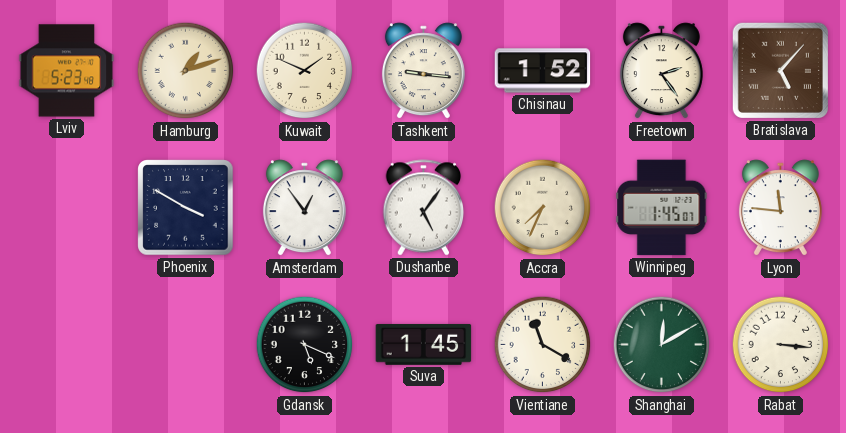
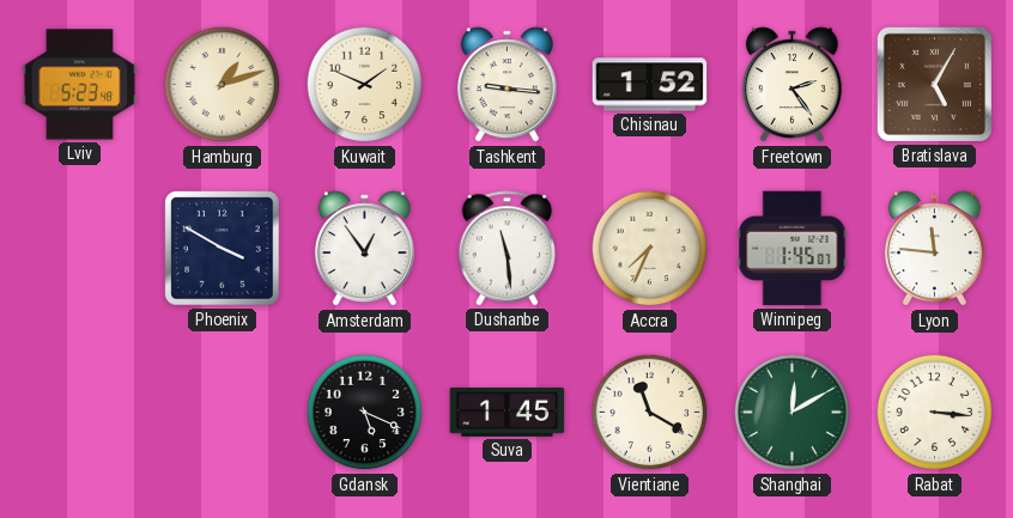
Bratislava: 5:07 -> 5:05
Dushanbe: 5:06 -> 11:29
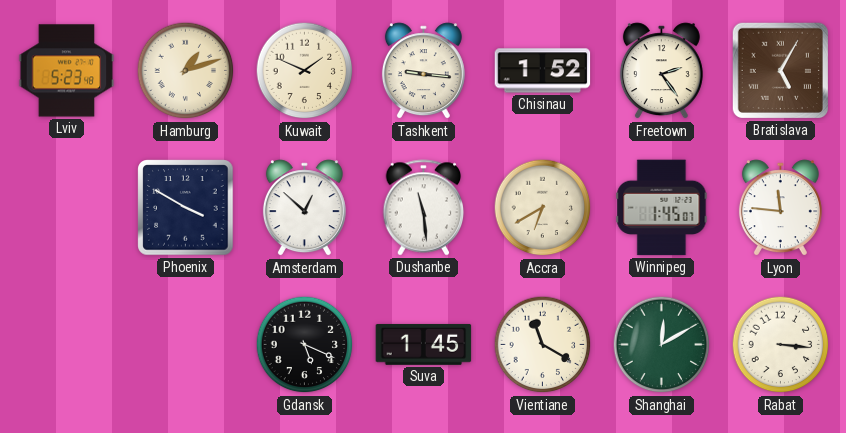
Amsterdam: 12:54 -> 12:52
Accra: 7:34 -> 6:40
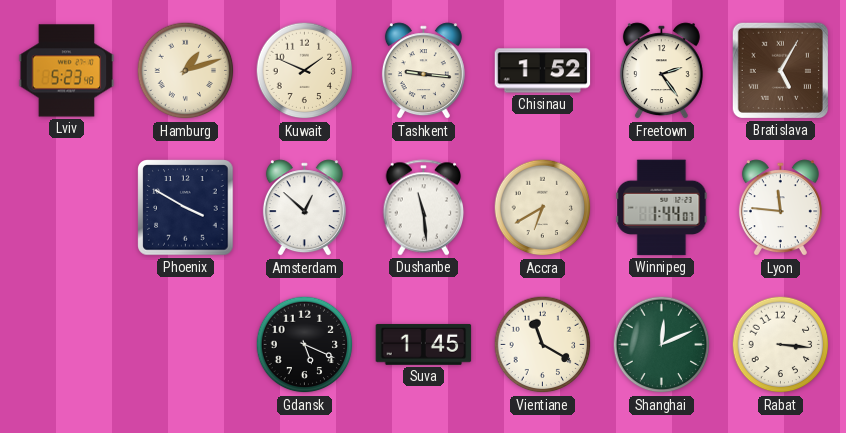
Winnipeg: 1:45 -> 1:44
Shanghai: 12:10 -> 12:11
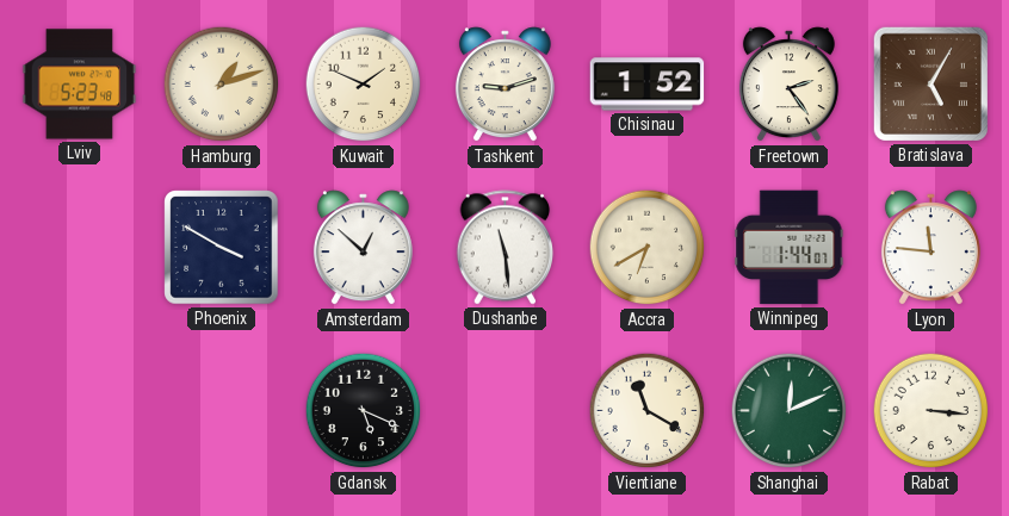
Tashkent: 9:16 -> 9:12
Suva: 1:45 -> none
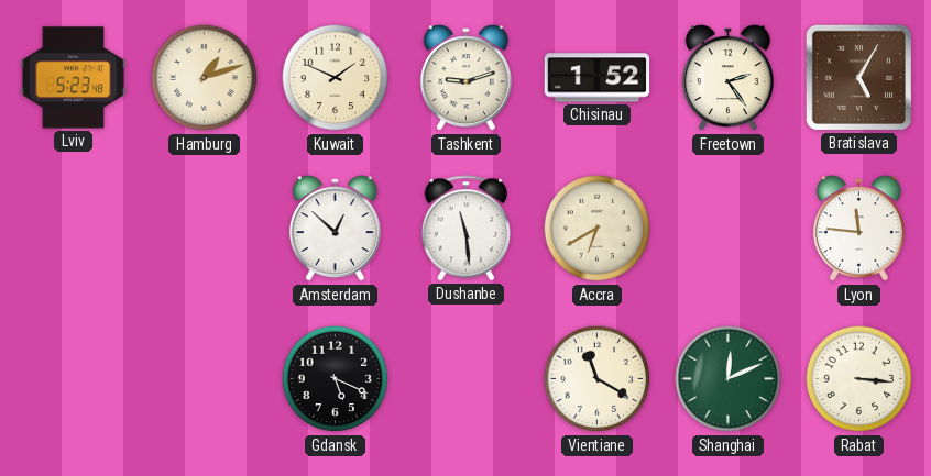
Phoenix: 3:50 -> none
Winnipeg: 1:44 -> none
